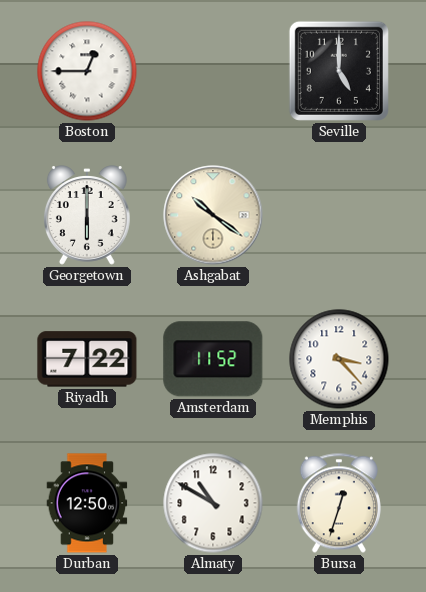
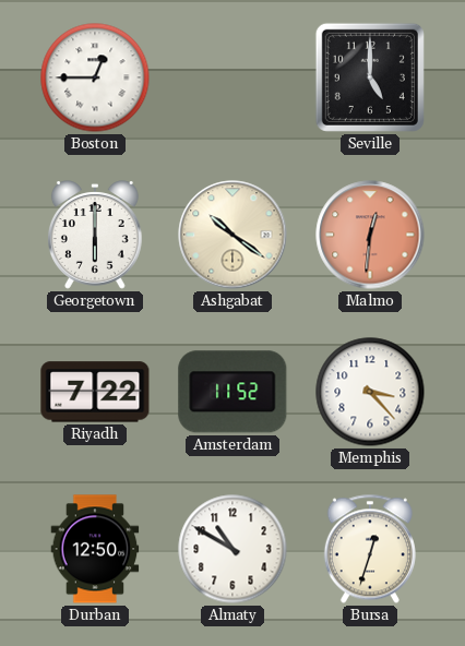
Malmo: none -> 12:31
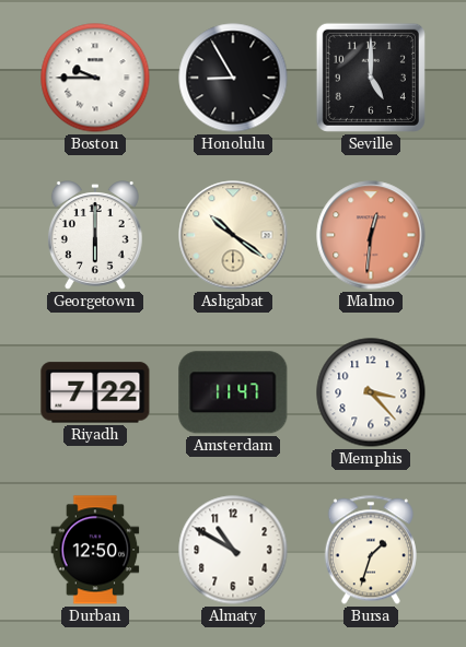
Boston: 12:45 -> 9:45
Honolulu: none -> 8:55
Amsterdam: 11:52 -> 11:47
Bursa: 12:33 -> 1:33
